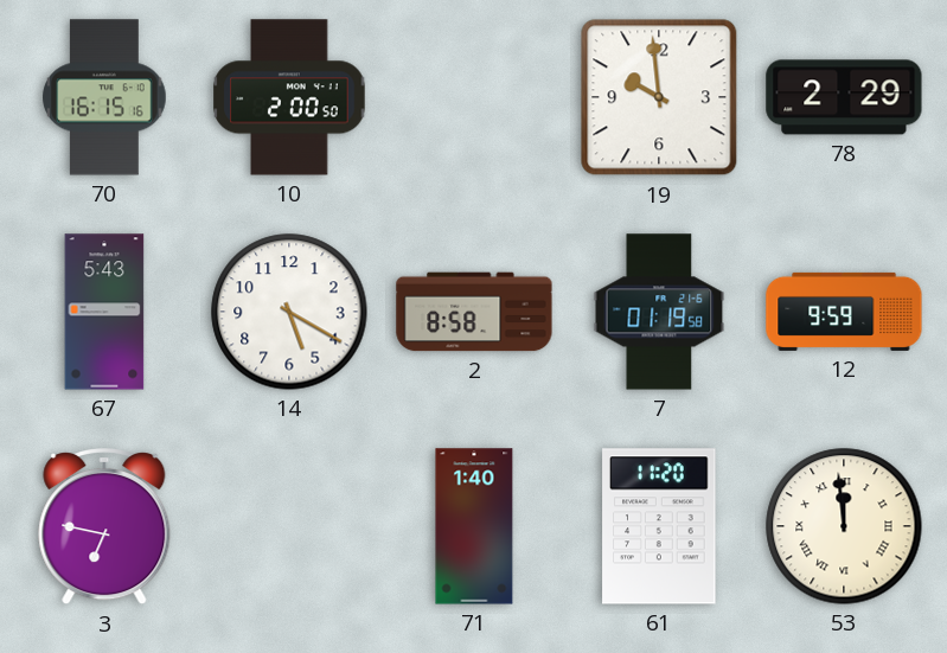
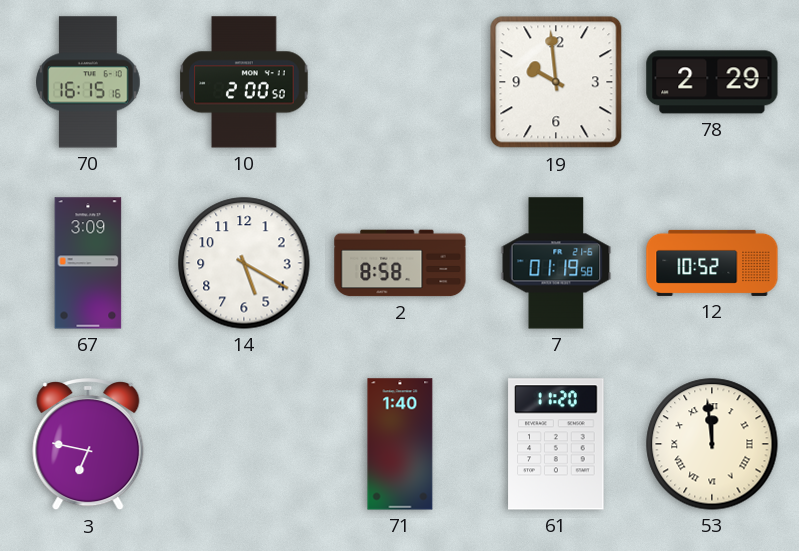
67: 5:43 -> 3:09
12: 9:59 -> 10:52
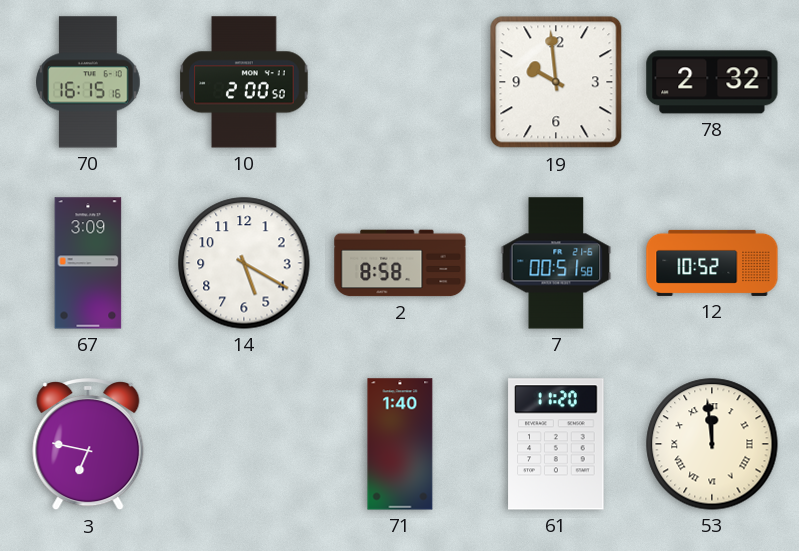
78: 2:29 -> 2:32
7: 01:19 -> 00:51
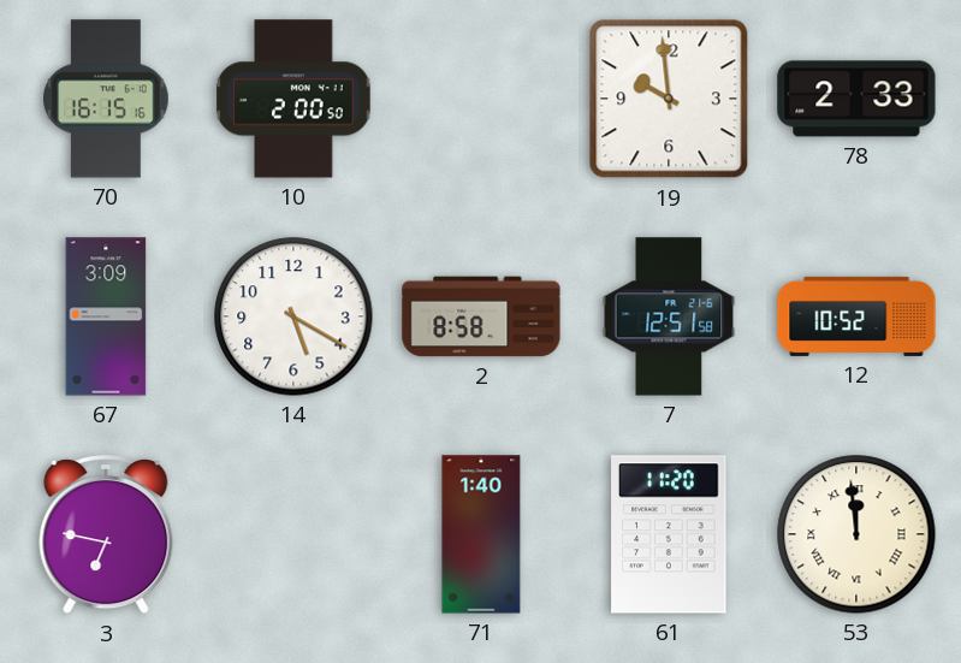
78: 2:32 -> 2:33
7: 00:51 -> 12:51
